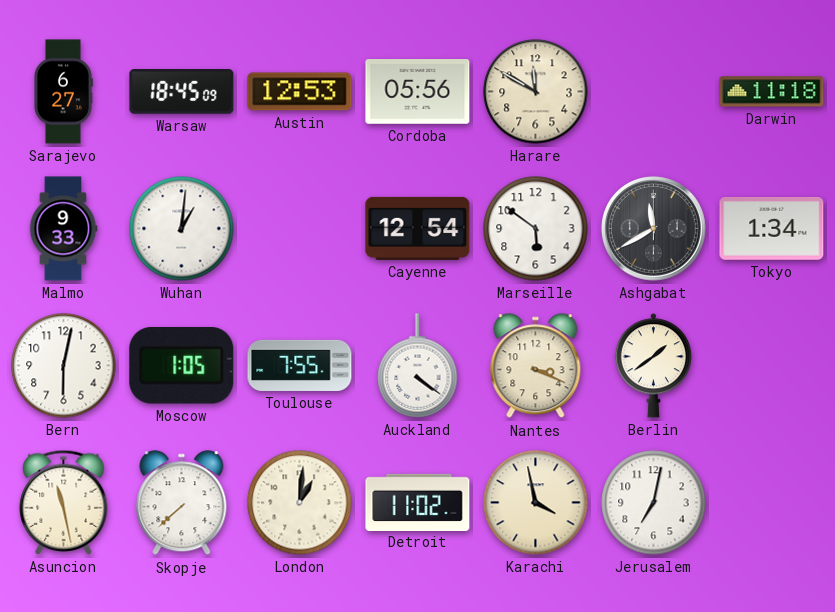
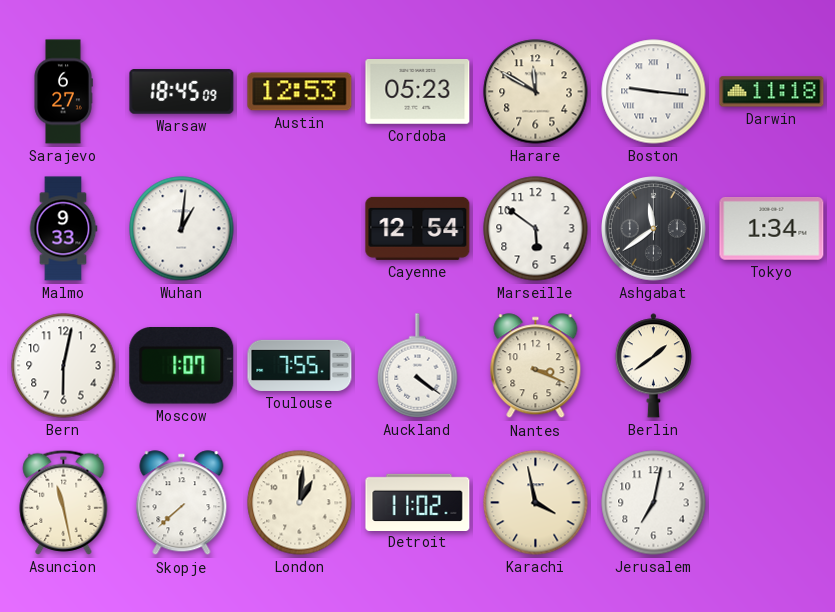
Cordoba: 05:56 -> 05:23
Boston: none -> 9:16
Ashgabat: 11:40 -> 11:39
Moscow: 1:05 -> 1:07
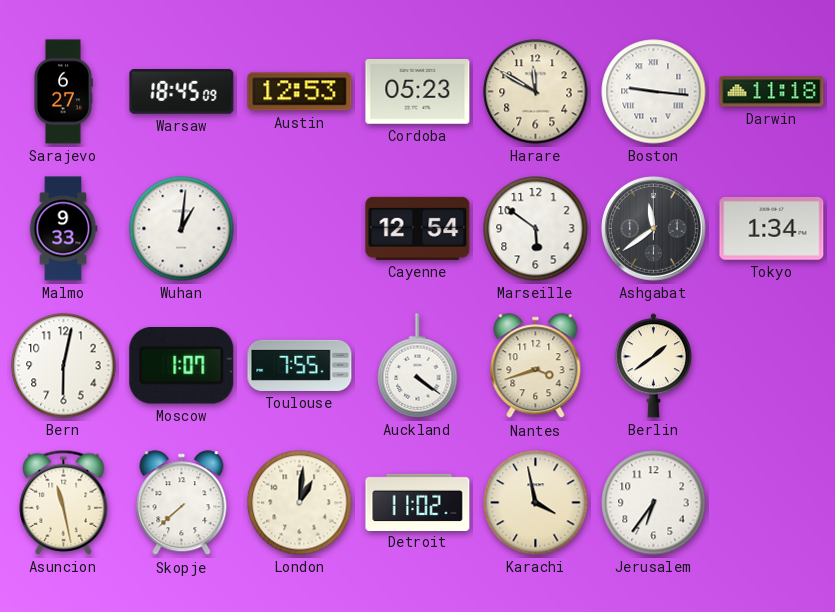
Nantes: 3:19 -> 3:42
Jerusalem: 7:02 -> 6:36
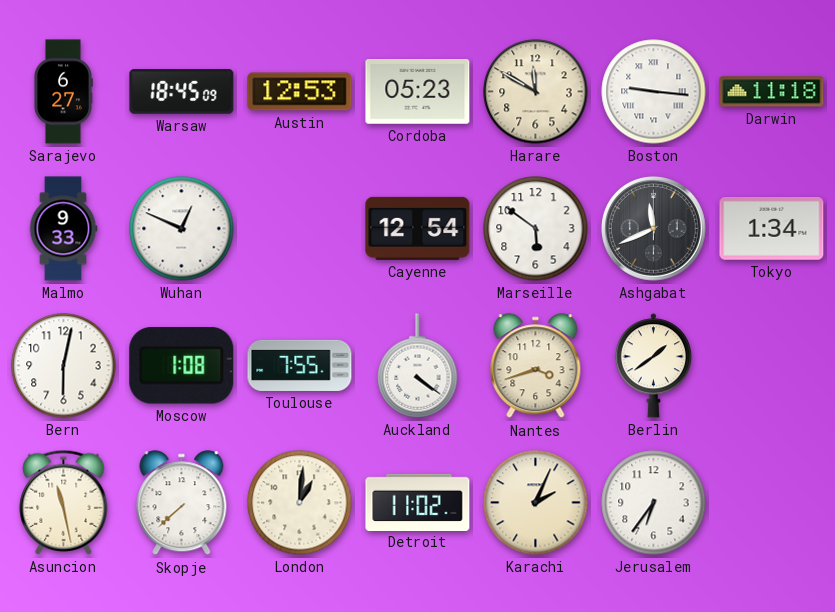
Wuhan: 1:01 -> 12:49
Ashgabat: 11:39 -> 11:41
Moscow: 1:07 -> 1:08
Karachi: 3:58 -> 2:04
